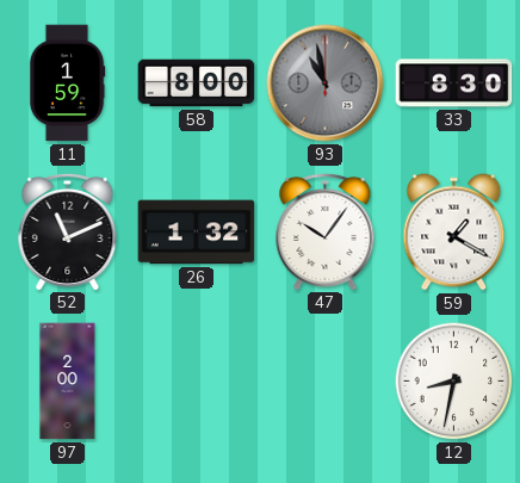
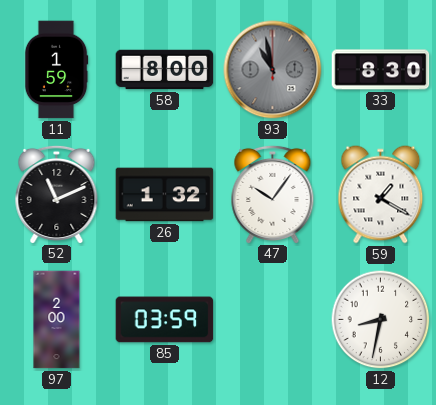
85: none -> 03:59
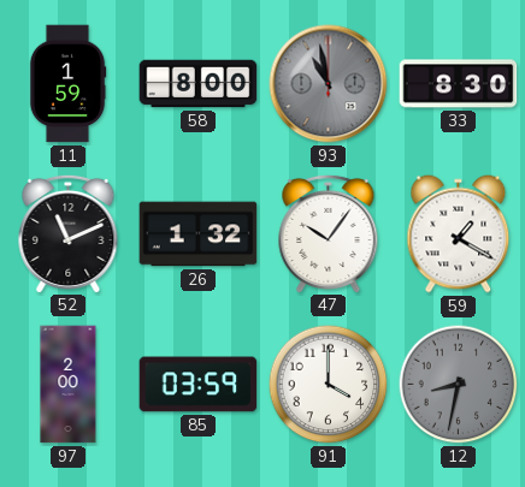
91: none -> 4:00
12 dial: white -> grey
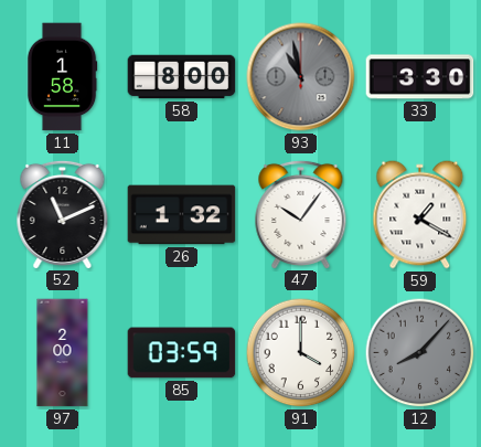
11: 1:59 -> 1:58
33: 8:30 -> 3:30
12: 8:32 -> 8:07
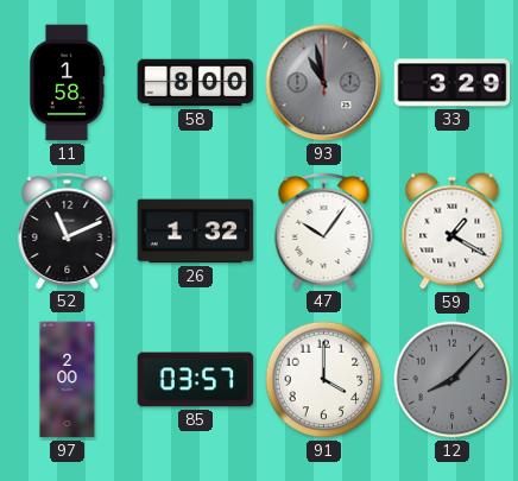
33: 3:30 -> 3:29
85: 03:59 -> 03:57
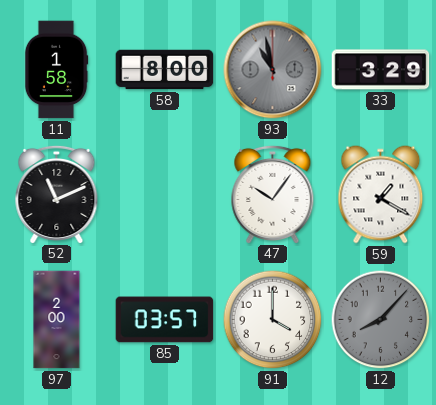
26: 1:32 -> none
